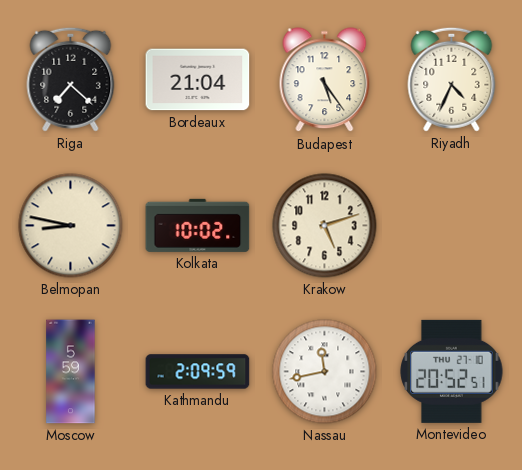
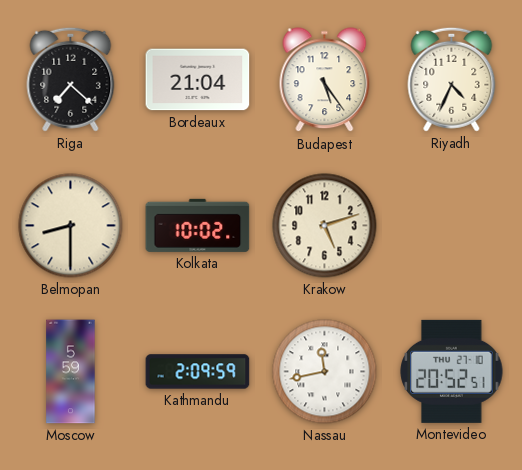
Belmopan: 8:47 -> 8:30
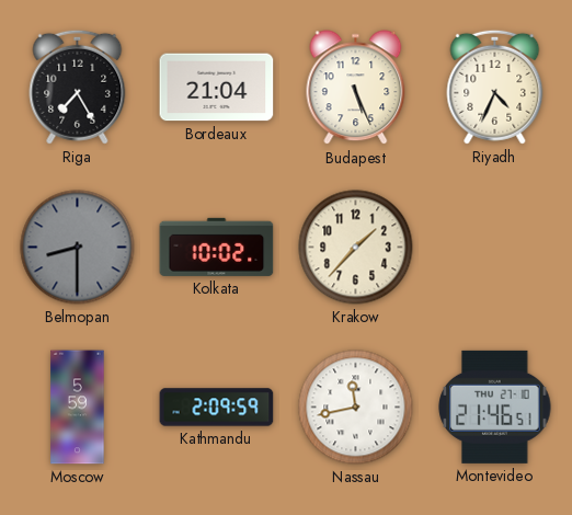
Riga: 7:22 -> 7:25
Budapest: 5:24 -> 5:26
Belmopan dial: cream -> grey
Krakow: 5:12 -> 1:37
Montevideo: 20:52 -> 21:46
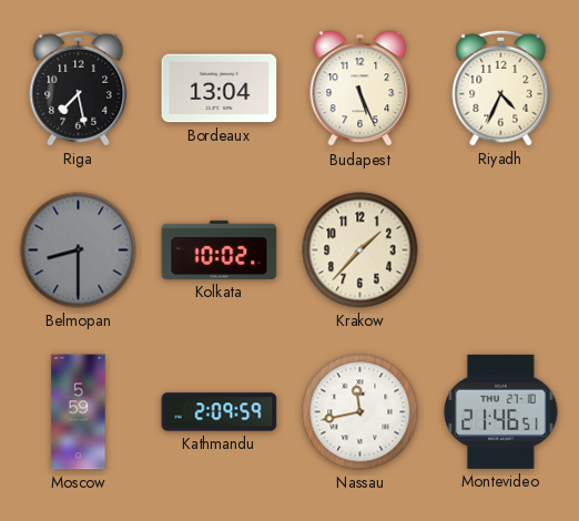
Riga: 7:25 -> 7:28
Bordeaux: 21:04 -> 13:04
